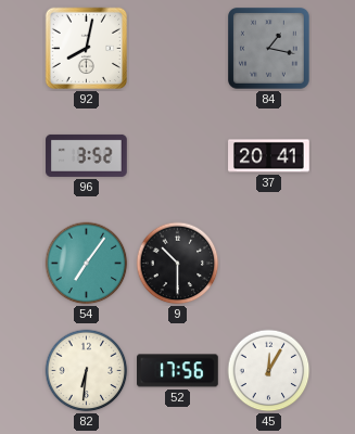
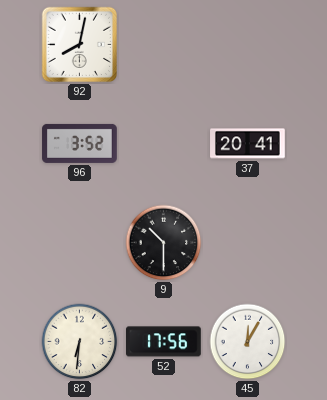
84: 1:17 -> none
54: 7:06 -> none
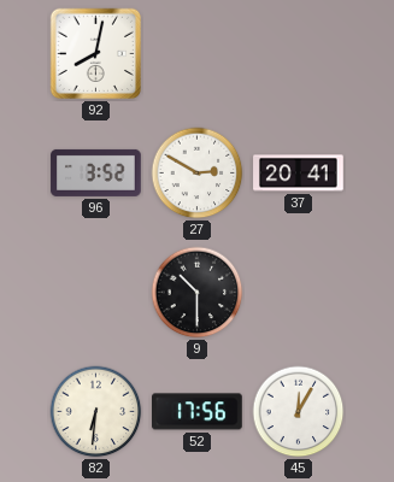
27: none -> 2:50
